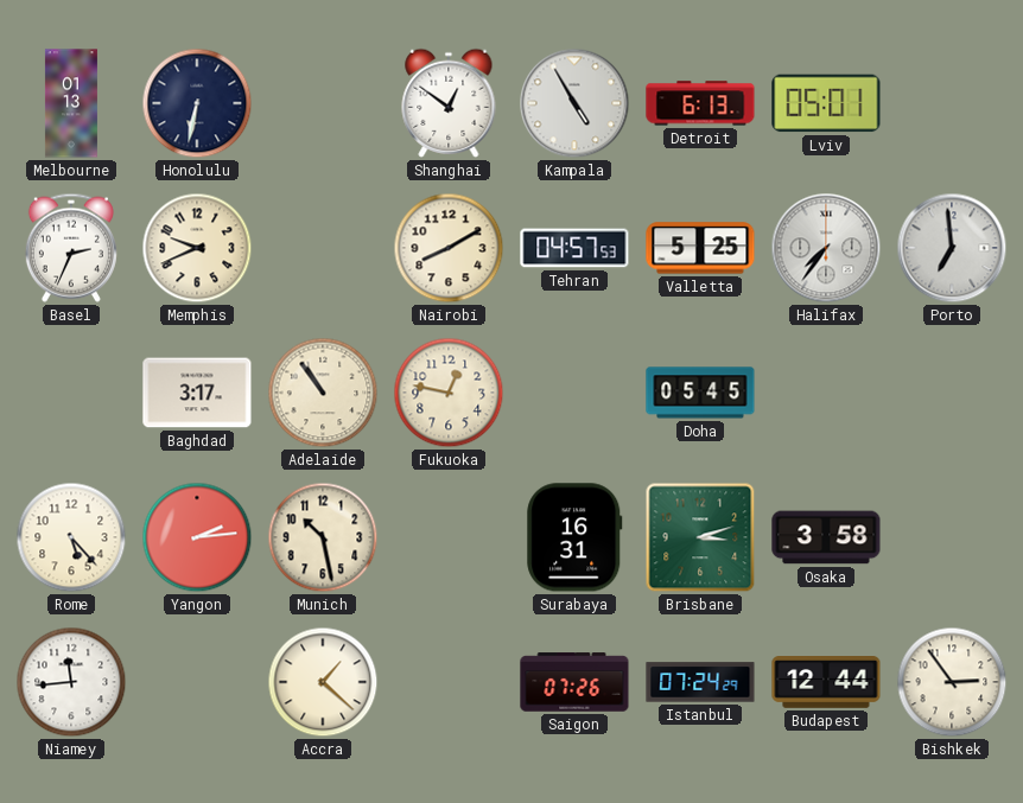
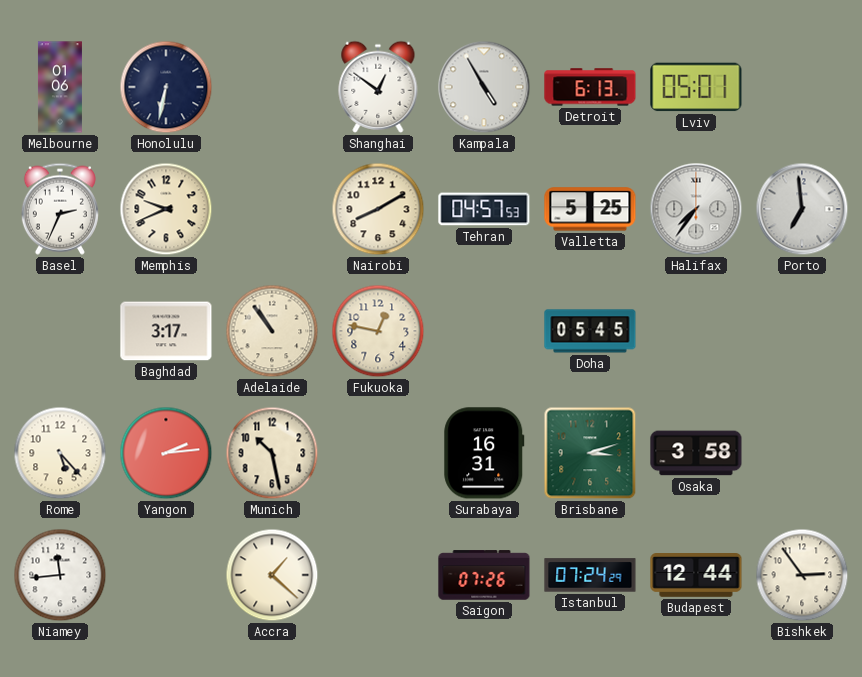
Melbourne: 01:13 -> 01:06
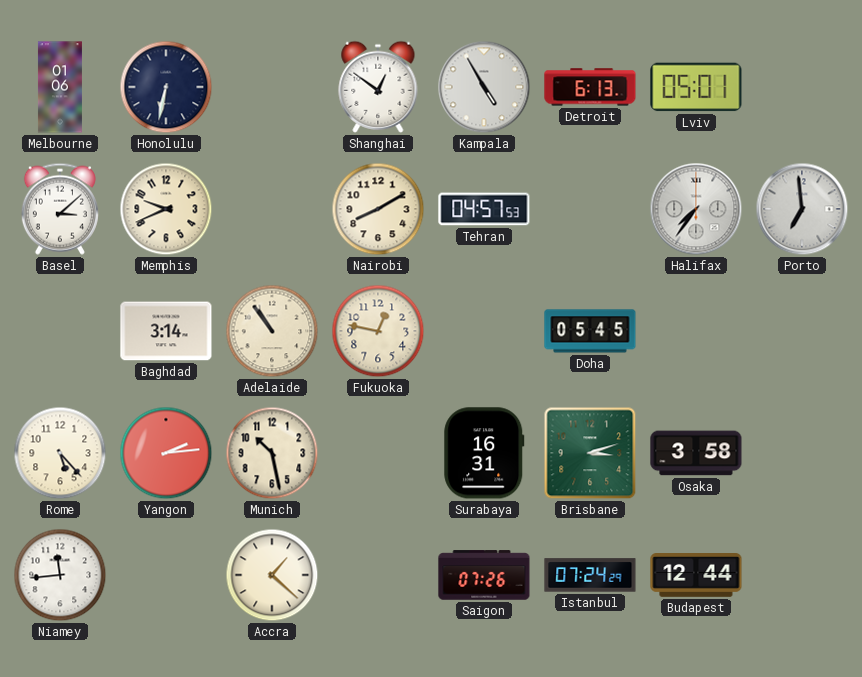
Basel: 2:34 -> 3:08
Valletta: 5:25 -> none
Baghdad: 3:17 -> 3:14
Bishkek: 2:54 -> none
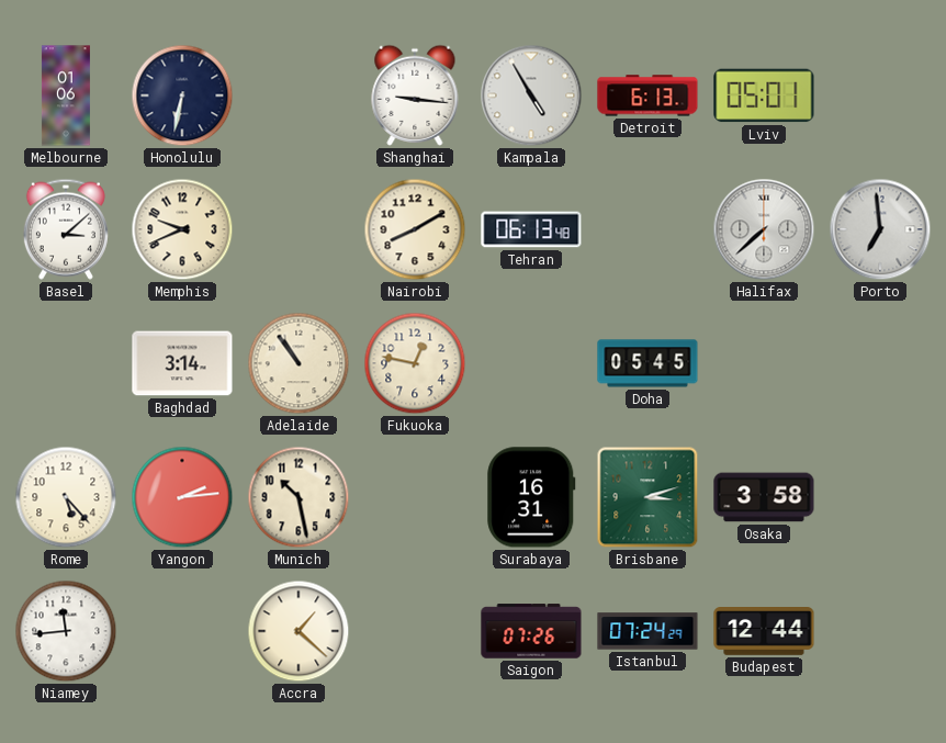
Shanghai: 12:51 -> 9:16
Tehran: 04:57 -> 06:13
Halifax: 7:36 -> 7:38
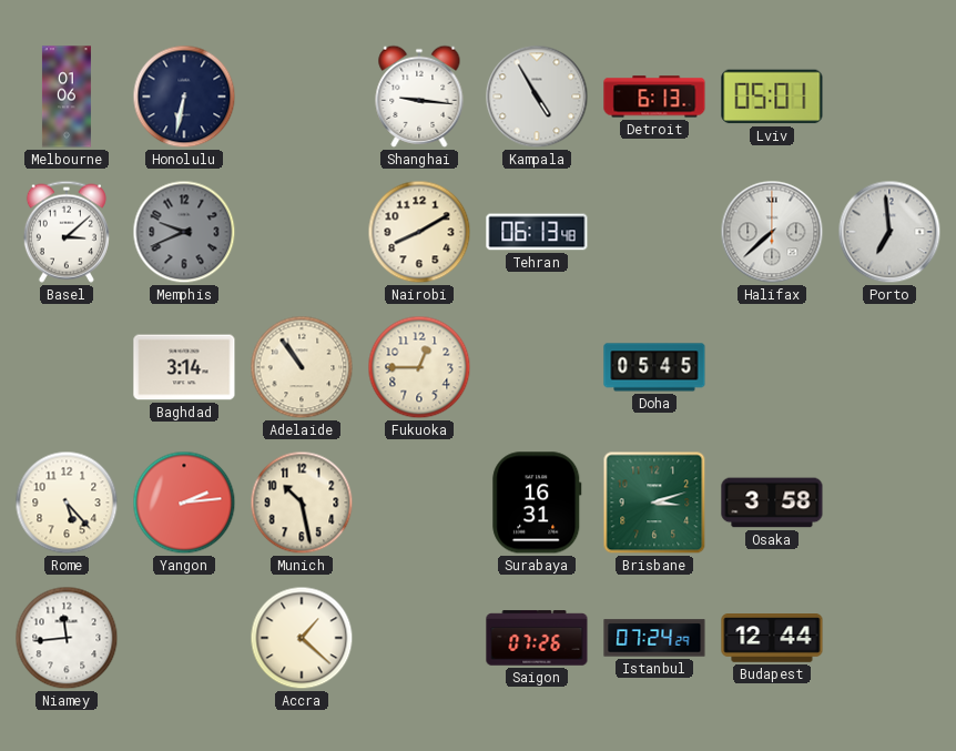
Memphis dial: cream -> grey
Fukuoka: 12:47 -> 12:45
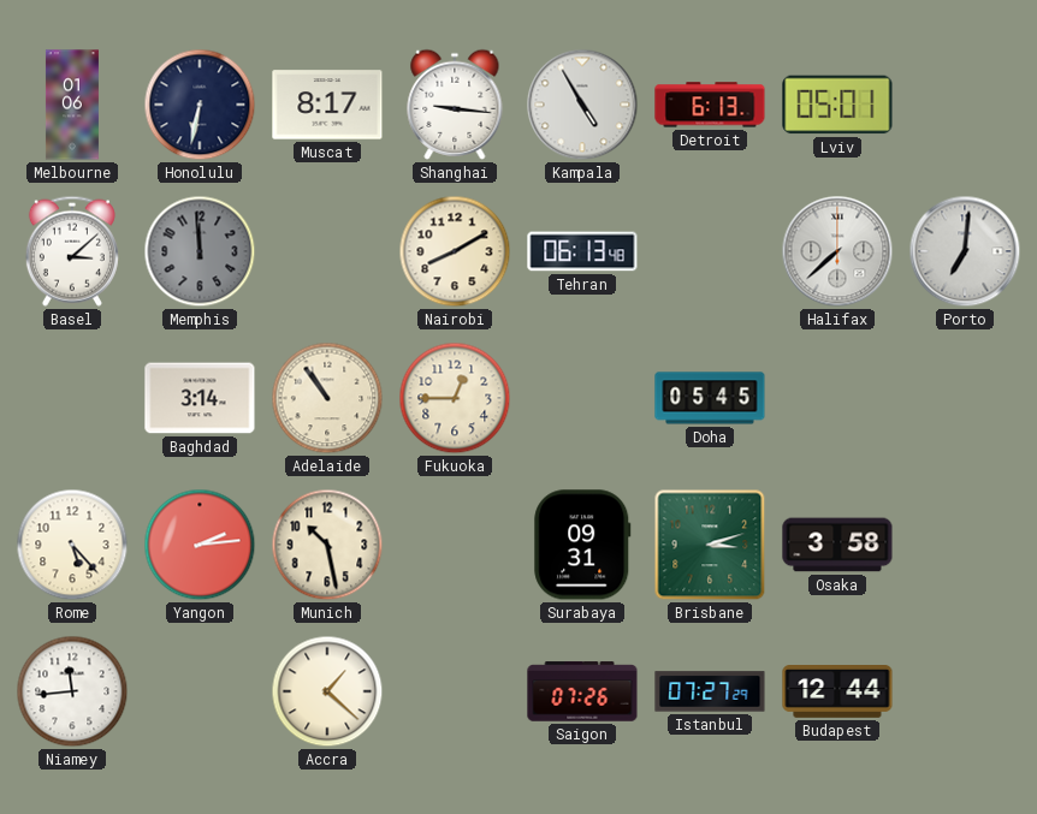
Muscat: none -> 8:17
Memphis: 9:41 -> 11:59
Porto: 6:59 -> 7:01
Surabaya: 16:31 -> 09:31
Istanbul: 07:24 -> 07:27
